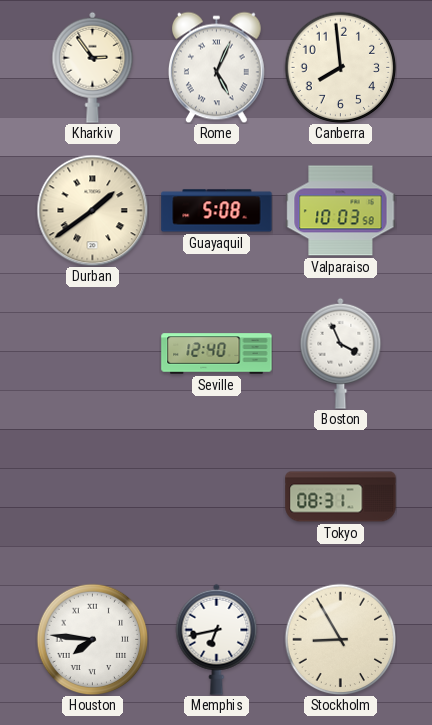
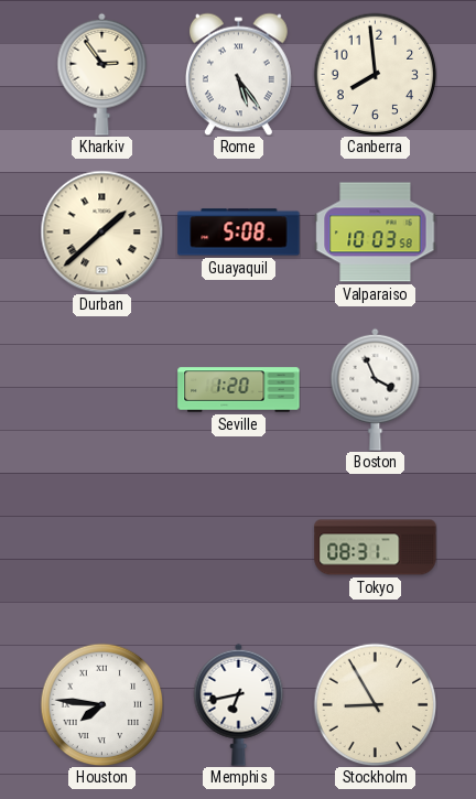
Rome: 5:04 -> 5:24
Durban: 1:39 -> 1:38
Seville: 12:40 -> 1:20
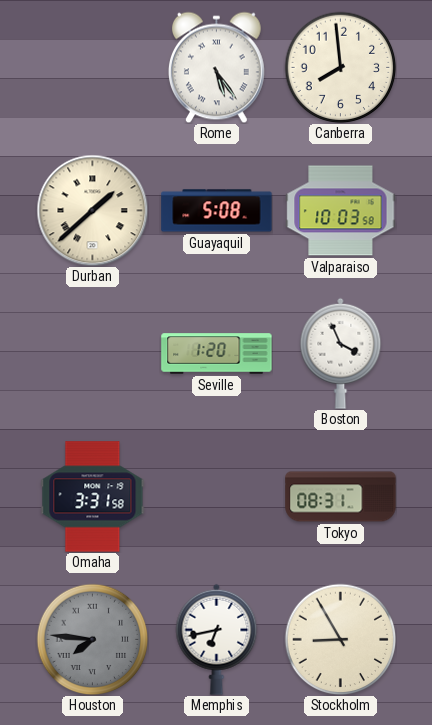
Kharkiv: 2:54 -> none
Omaha: none -> 3:31
Houston dial: white -> grey
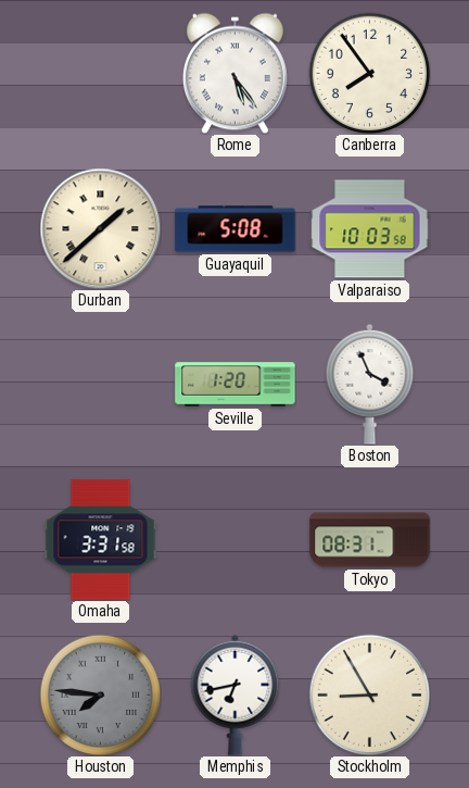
Canberra: 7:59 -> 7:54
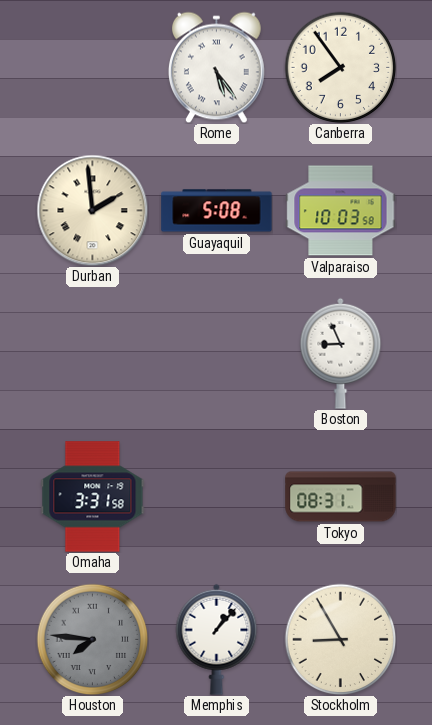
Durban: 1:38 -> 1:59
Seville: 1:20 -> none
Boston: 3:56 -> 8:56
Memphis: 6:43 -> 1:07
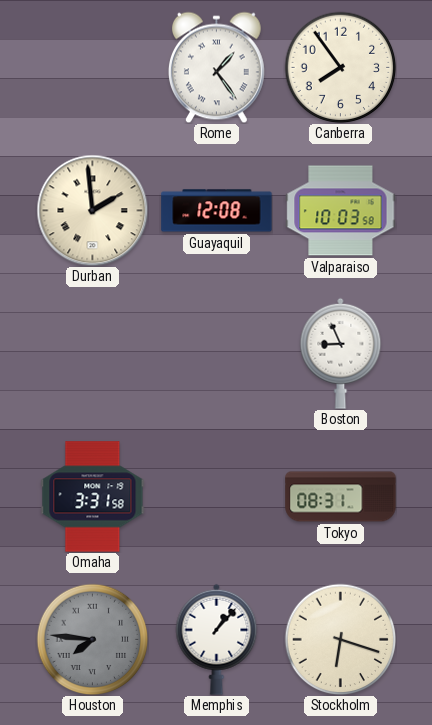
Rome: 5:24 -> 1:24
Guayaquil: 5:08 -> 12:08
Stockholm: 8:55 -> 6:18
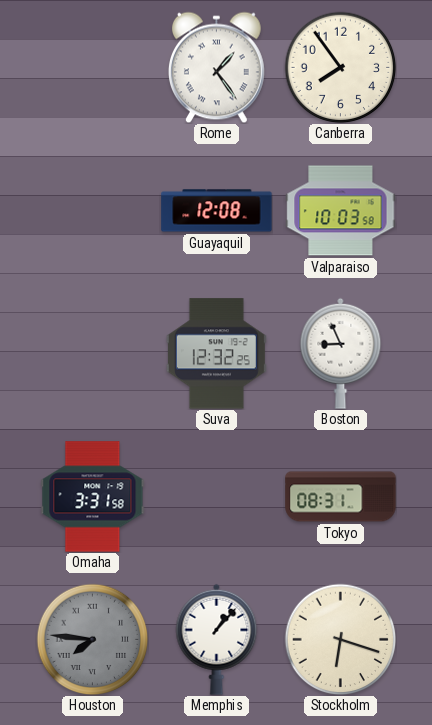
Durban: 1:59 -> none
Suva: none -> 12:32
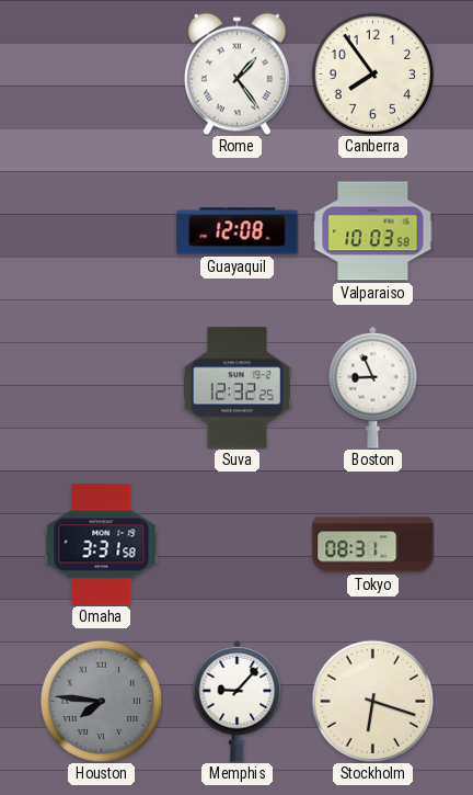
Memphis: 1:07 -> 9:07
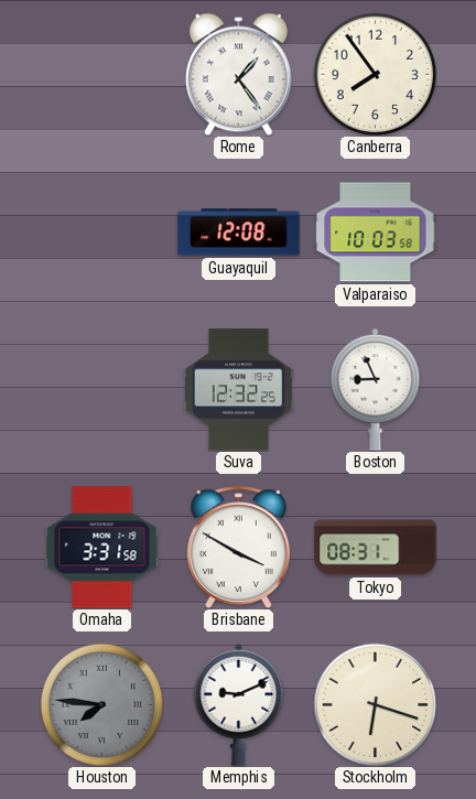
Brisbane: none -> 3:50
Memphis: 9:07 -> 9:11
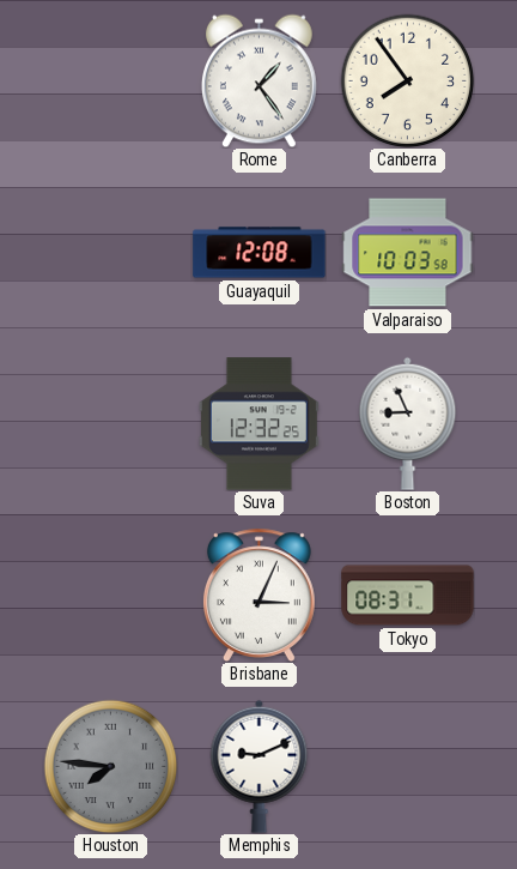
Omaha: 3:31 -> none
Brisbane: 3:50 -> 3:04
Stockholm: 6:18 -> none
